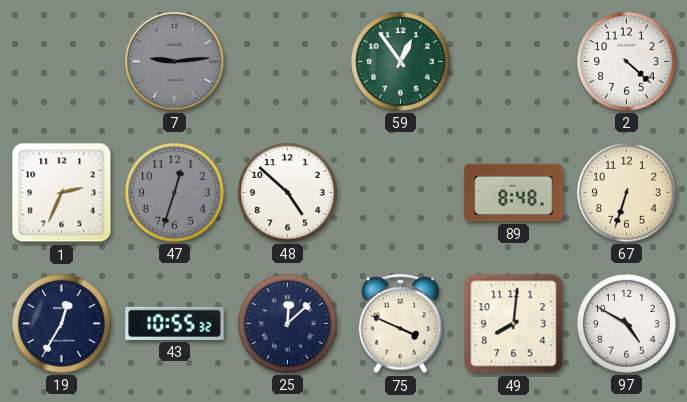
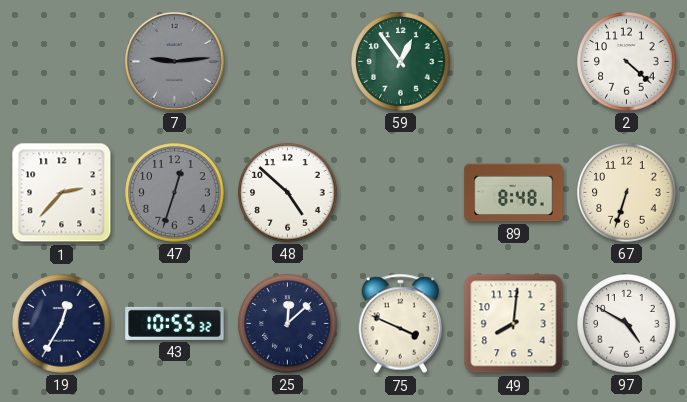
1: 2:34 -> 2:37
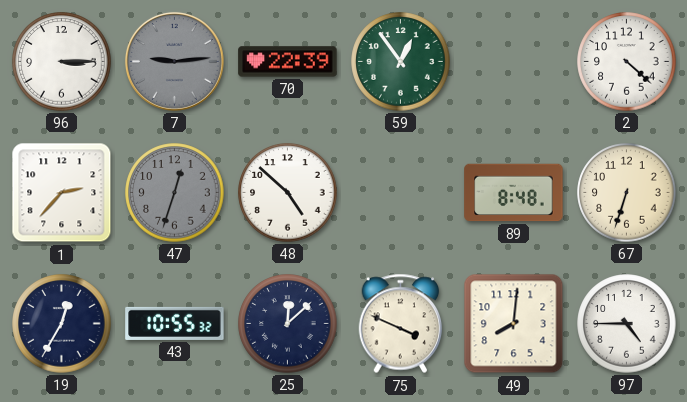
96: none -> 3:15
70: none -> 22:39
97: 4:50 -> 4:45
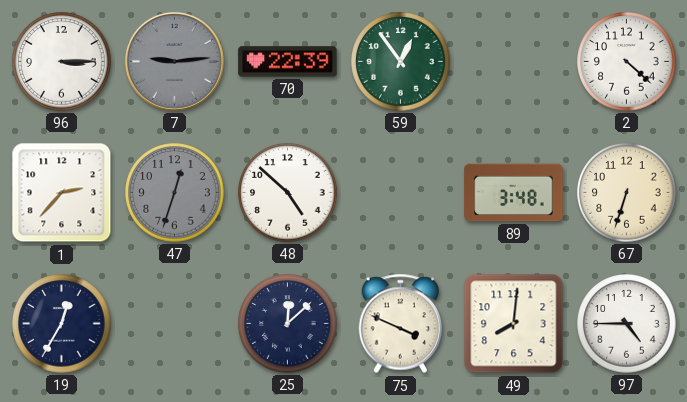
89: 8:48 -> 3:48
43: 10:55 -> none
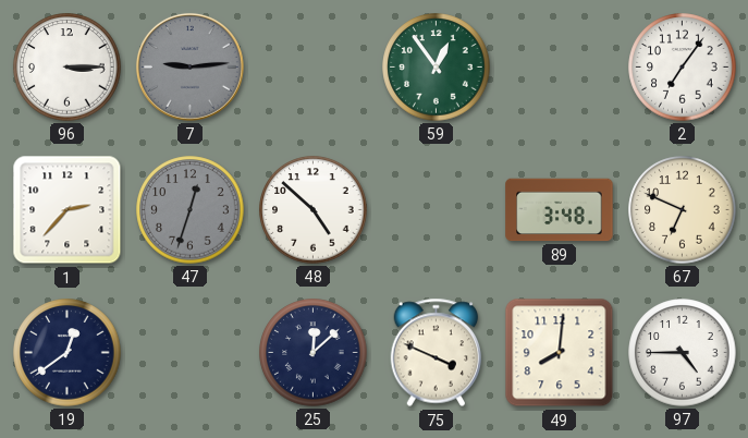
70: 22:39 -> none
2: 4:22 -> 7:06
67: 6:33 -> 6:49
19: 12:35 -> 12:39
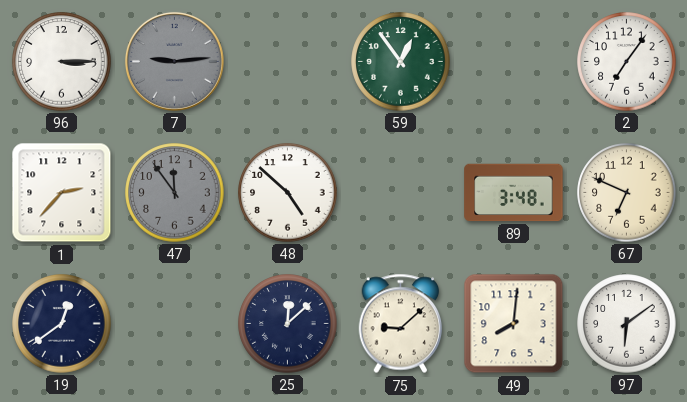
47: 12:33 -> 11:54
75: 3:49 -> 9:08
97: 4:45 -> 6:09
